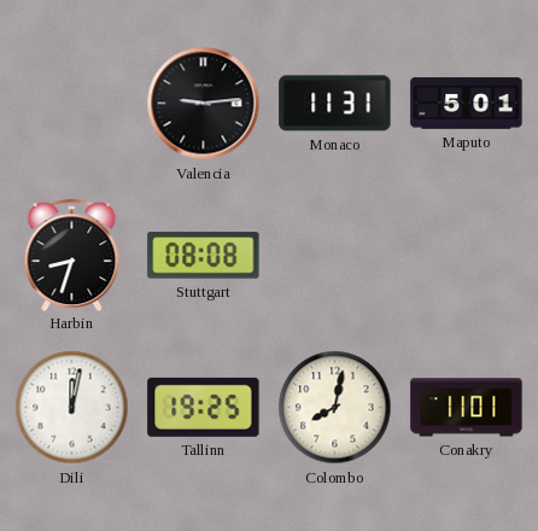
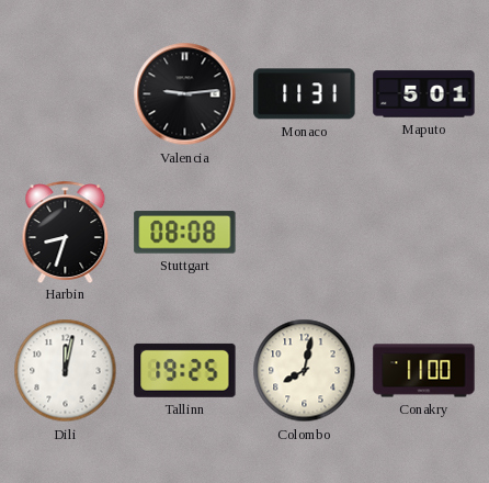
Conakry: 11:01 -> 11:00
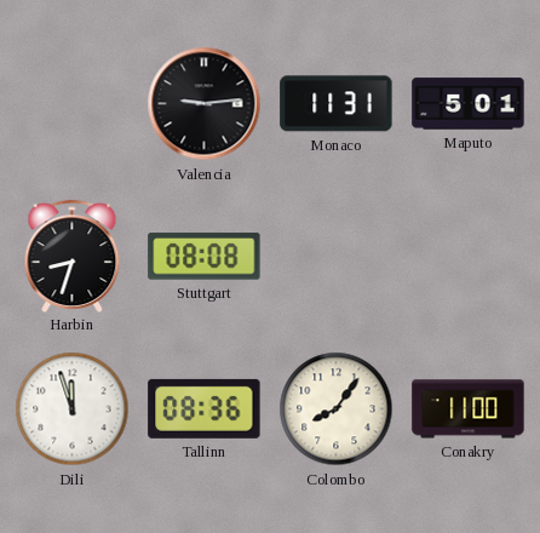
Dili: 12:02 -> 11:57
Tallinn: 19:25 -> 08:36
Colombo: 8:02 -> 8:06
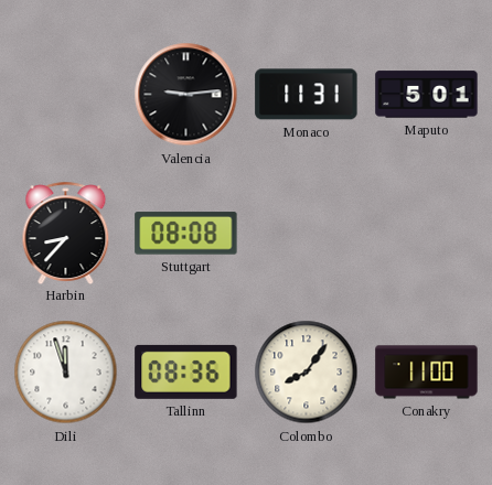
Harbin: 8:33 -> 8:37
